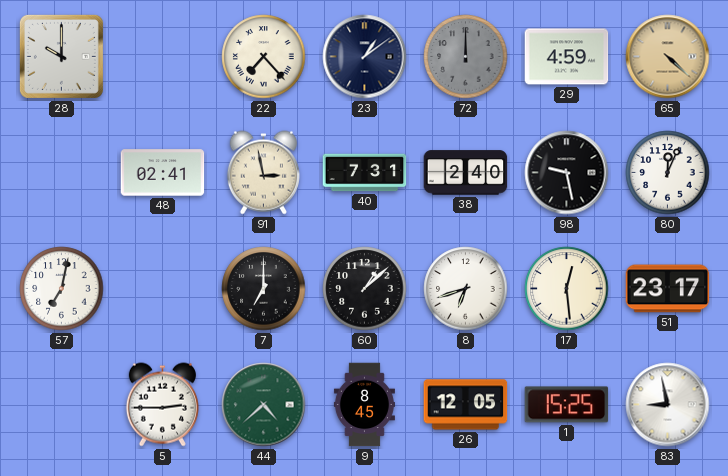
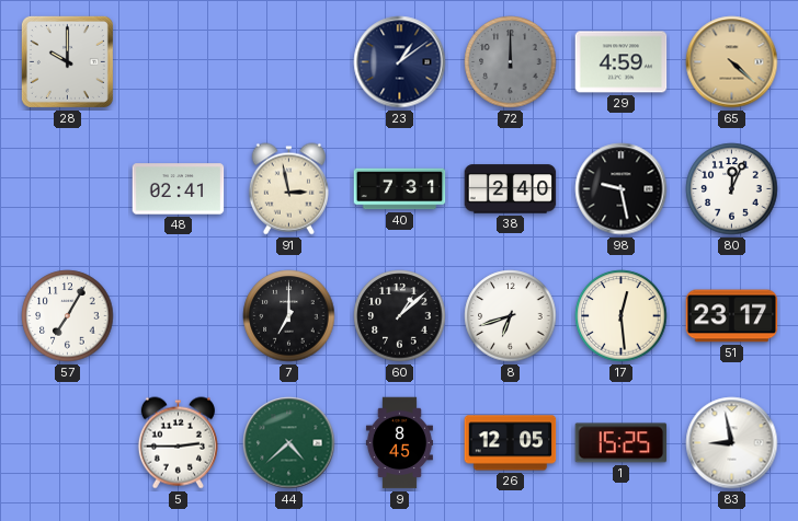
22: 7:23 -> none
57: 7:02 -> 7:05
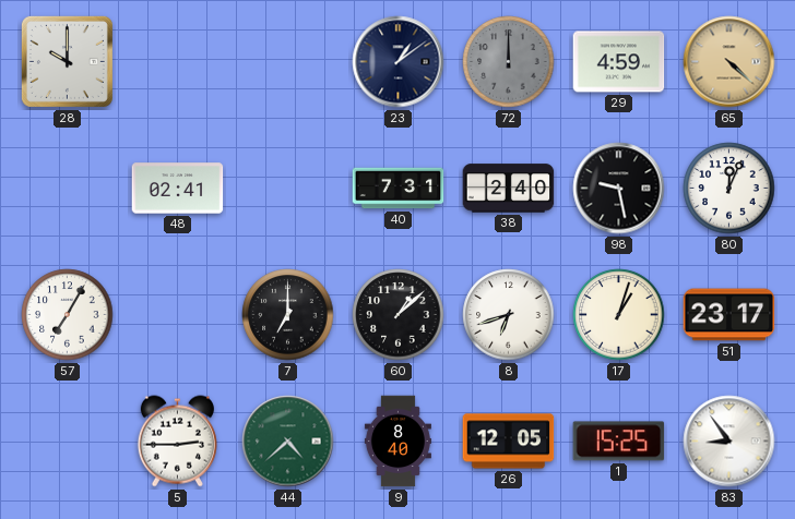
91: 2:58 -> none
17: 12:29 -> 1:03
9: 8:45 -> 8:40
83: 8:58 -> 8:54
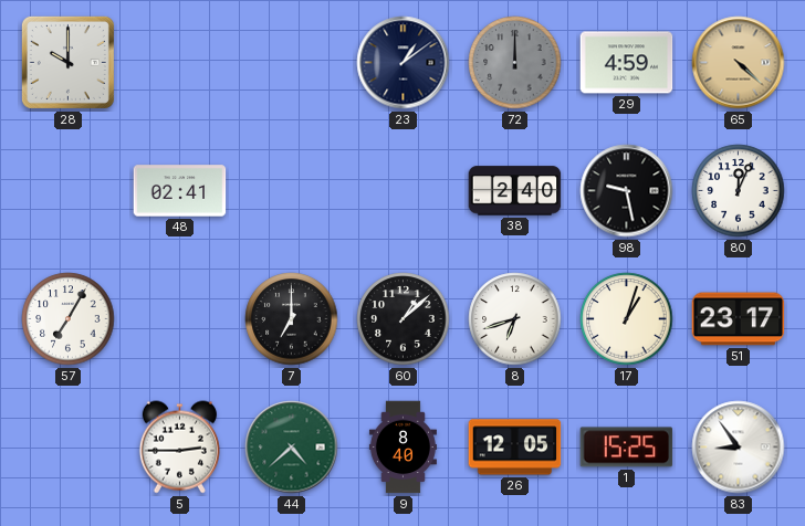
40: 7:31 -> none
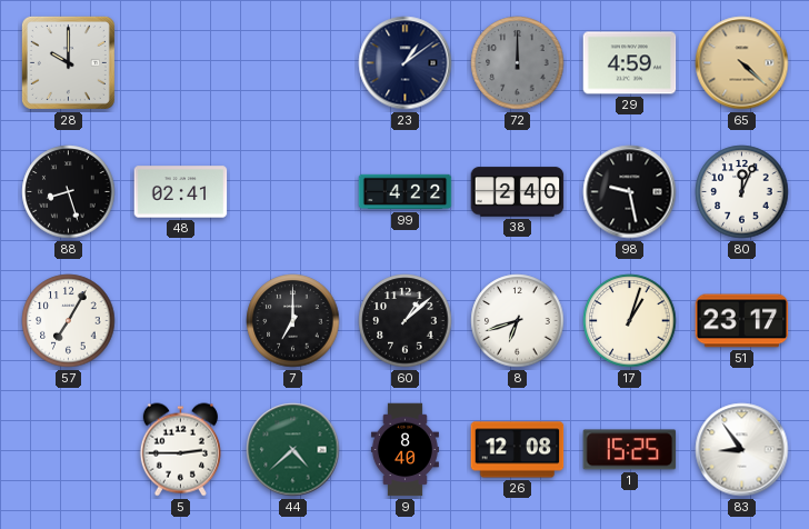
88: none -> 8:27
99: none -> 4:22
26: 12:05 -> 12:08
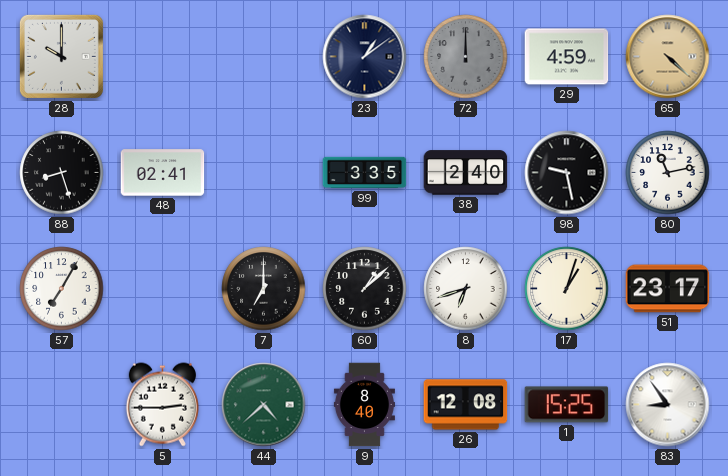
99: 4:22 -> 3:35
80: 12:04 -> 11:13
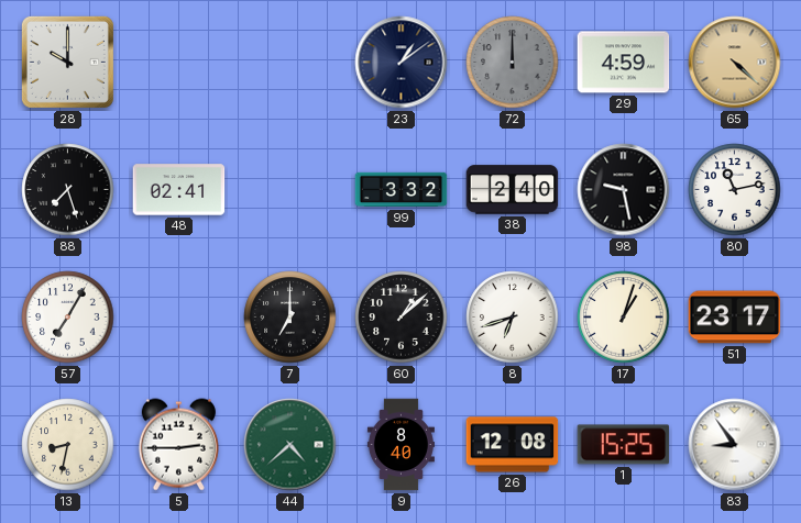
88: 8:27 -> 7:27
99: 3:35 -> 3:32
13: none -> 8:32
